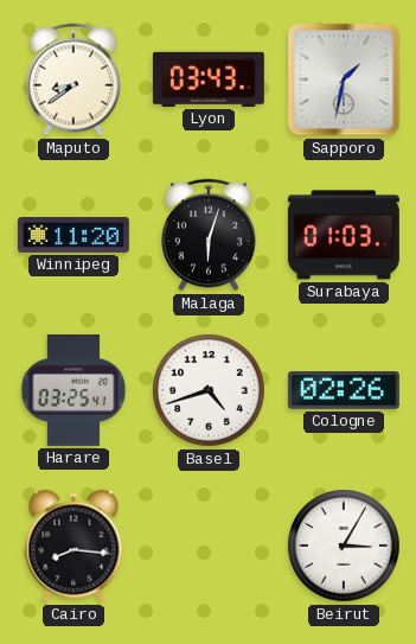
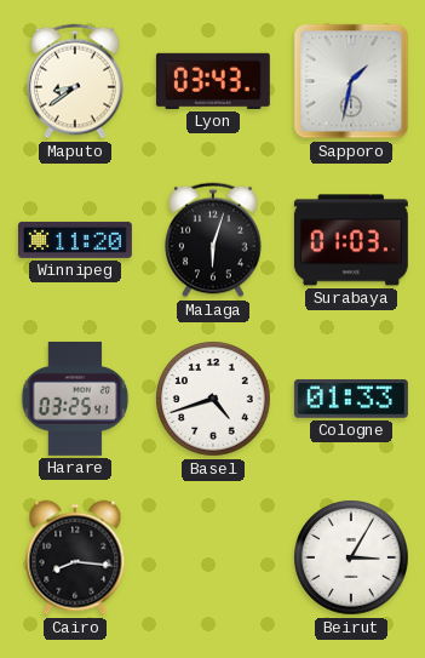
Cologne: 02:26 -> 01:33
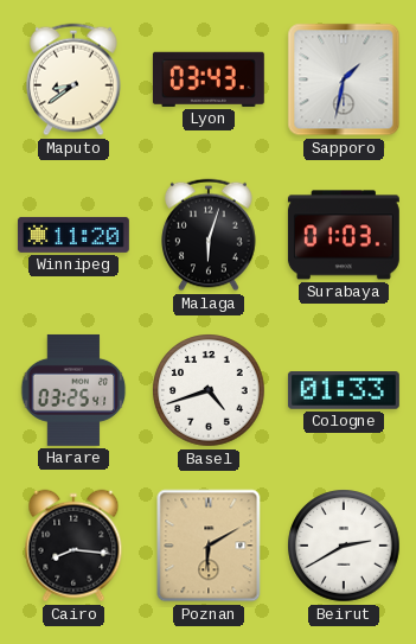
Poznan: none -> 6:10
Beirut: 3:05 -> 2:40
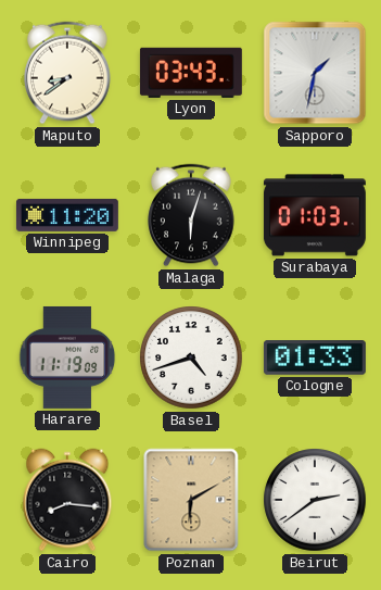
Harare: 03:25 -> 11:19
Beirut: 2:40 -> 2:39
